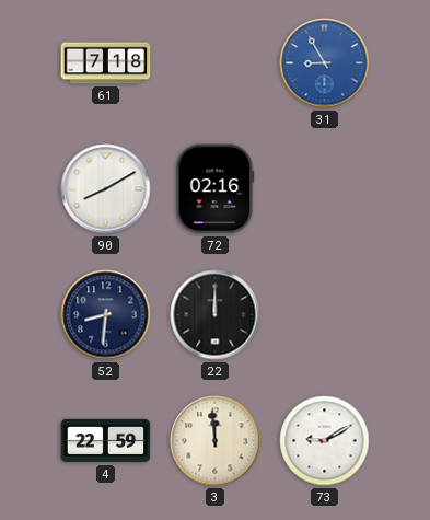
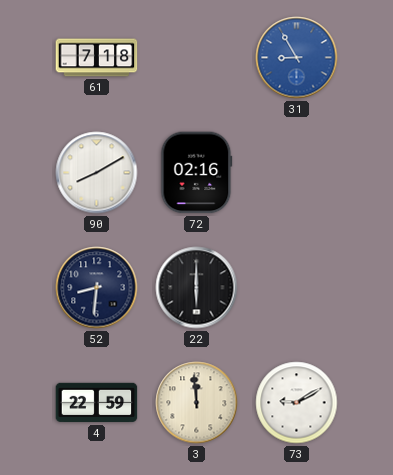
22: 12:00 -> 6:00
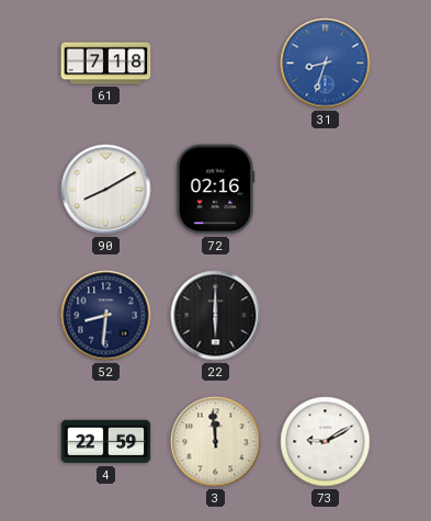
31: 8:55 -> 8:33
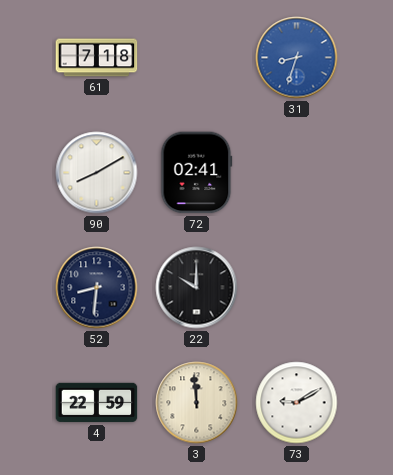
72: 02:16 -> 02:41
22: 6:00 -> 10:00
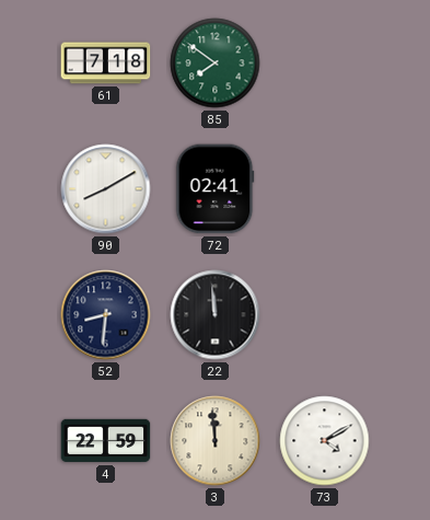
85: none -> 7:51
31: 8:33 -> none
22: 10:00 -> 11:59
73: 9:10 -> 4:10
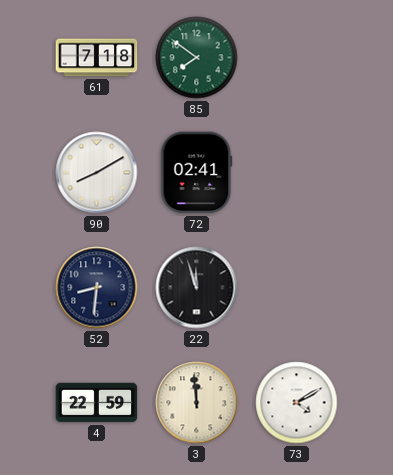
22: 11:59 -> 11:57
